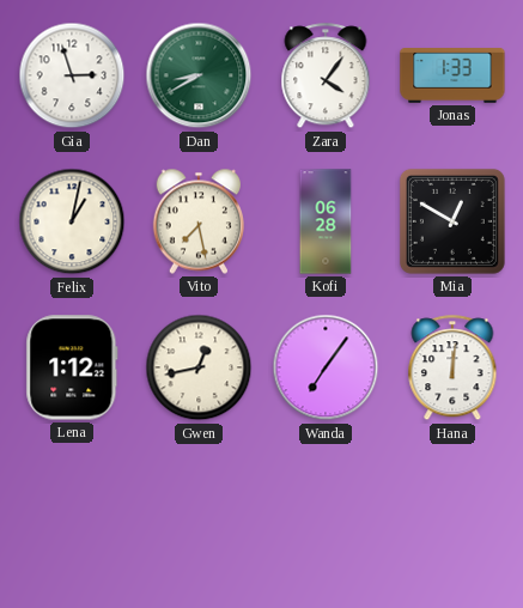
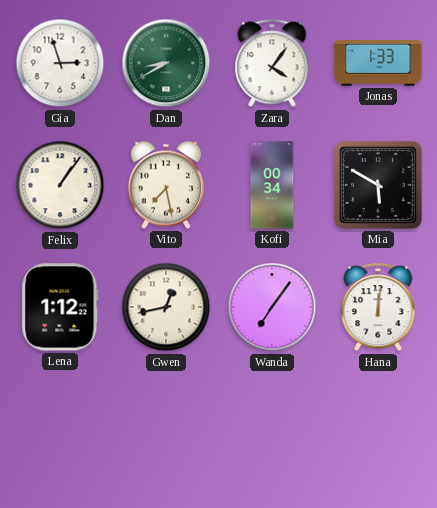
Felix: 1:02 -> 1:06
Kofi: 06:28 -> 00:34
Mia: 12:50 -> 5:50
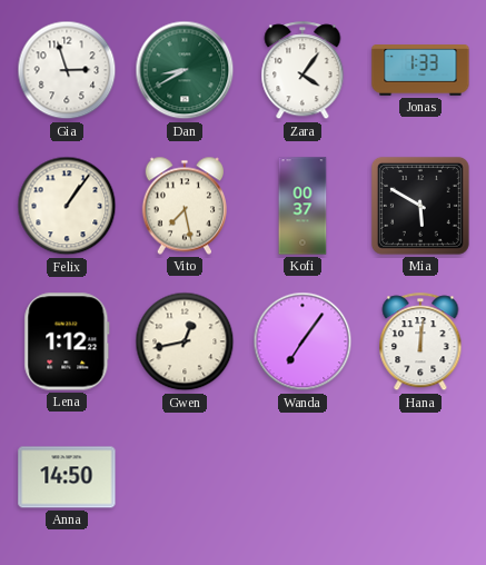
Kofi: 00:34 -> 00:37
Anna: none -> 14:50
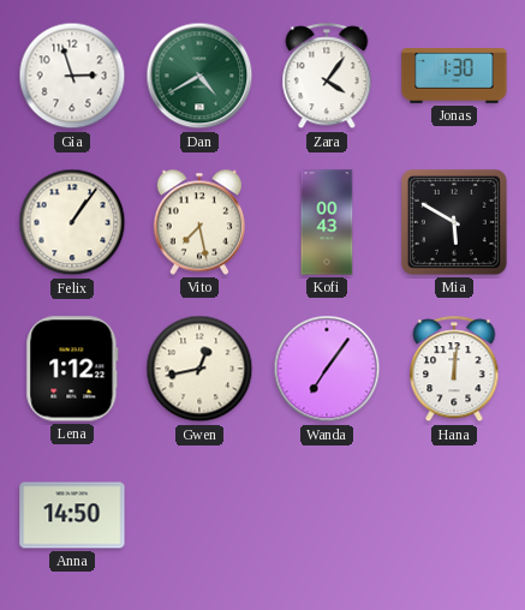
Dan: 8:40 -> 4:40
Jonas: 1:33 -> 1:30
Kofi: 00:37 -> 00:43
